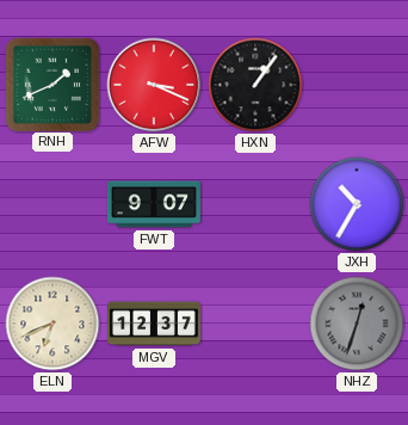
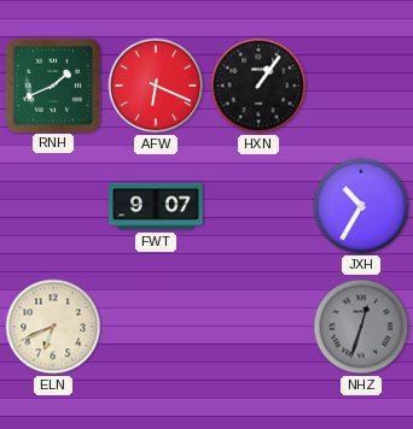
AFW: 3:19 -> 6:19
MGV: 12:37 -> none
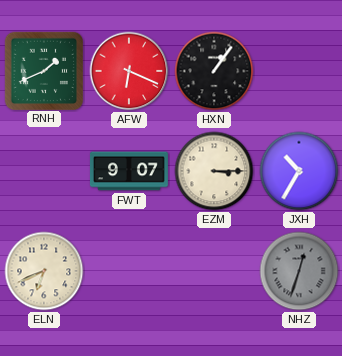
EZM: none -> 3:15
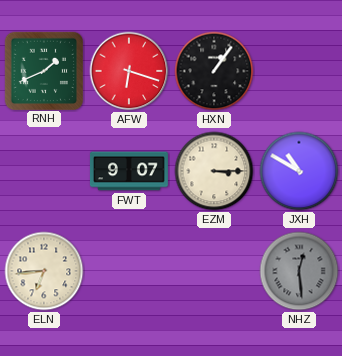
AFW: 6:19 -> 6:18
JXH: 10:35 -> 10:50
ELN: 6:41 -> 6:44
NHZ: 12:33 -> 12:29
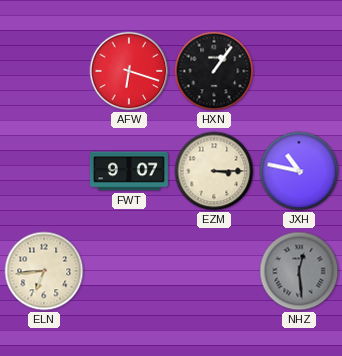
RNH: 1:41 -> none
JXH: 10:50 -> 10:47
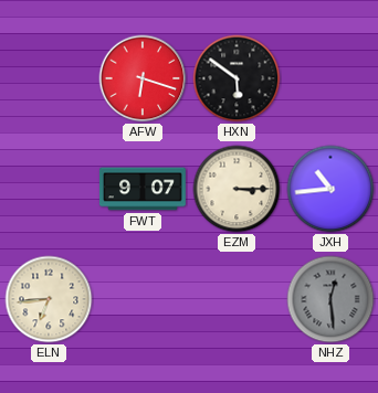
HXN: 1:06 -> 5:51
JXH: 10:47 -> 10:44
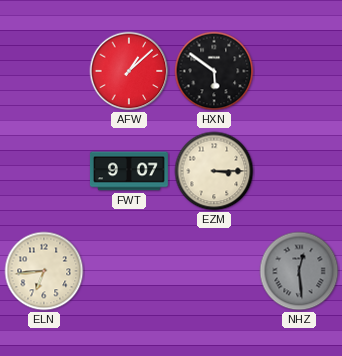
AFW: 6:18 -> 1:08
JXH: 10:44 -> none
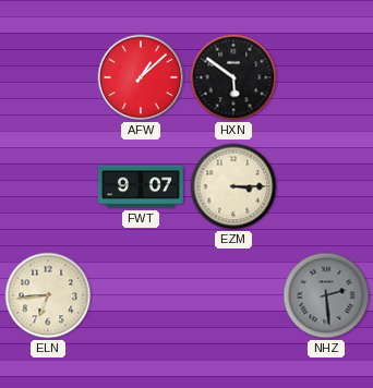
NHZ: 12:29 -> 2:29
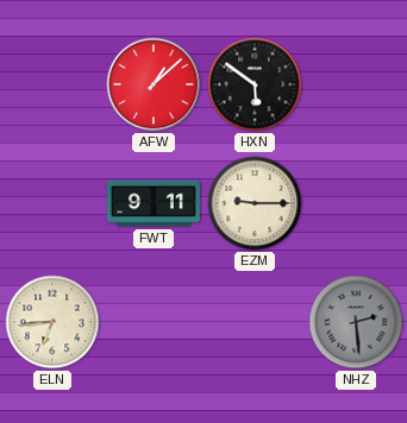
FWT: 9:07 -> 9:11
EZM: 3:15 -> 9:15
